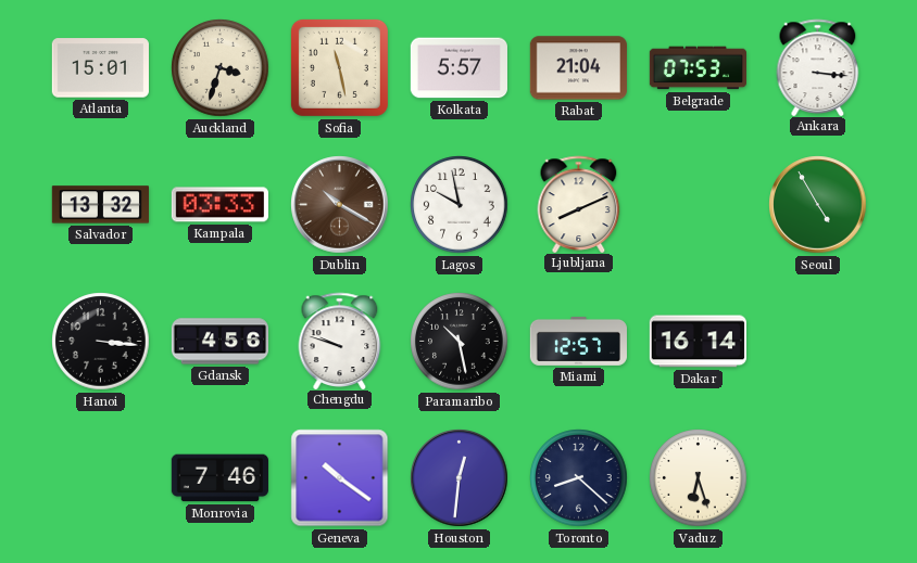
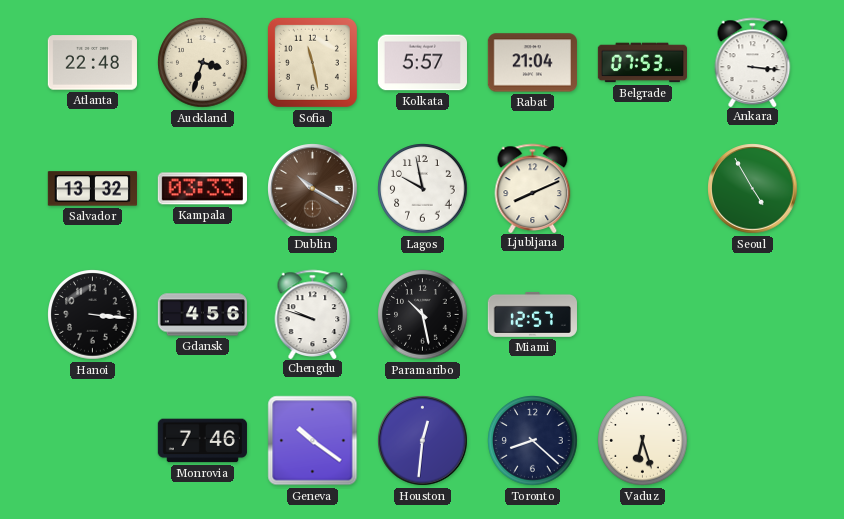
Atlanta: 15:01 -> 22:48
Dakar: 16:14 -> none
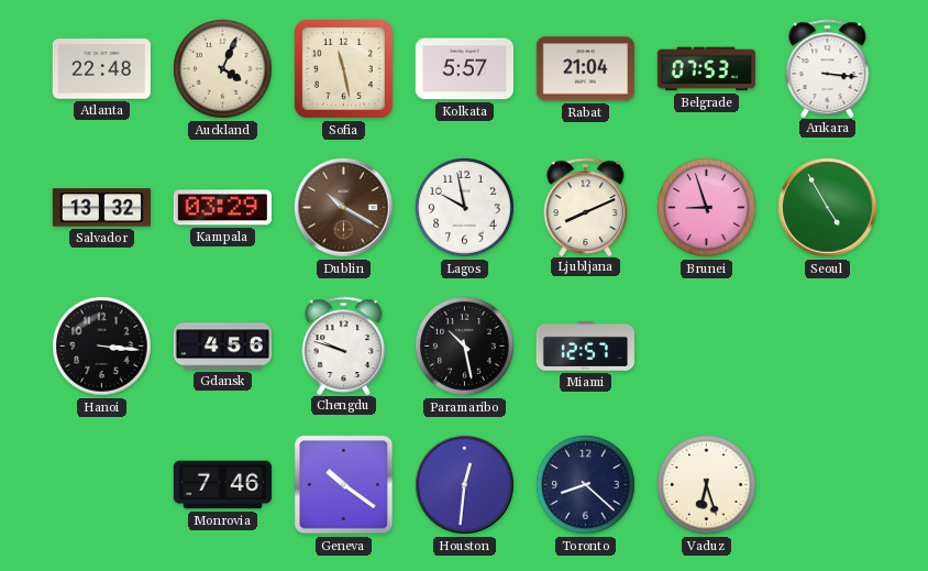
Auckland: 3:33 -> 4:04
Kampala: 03:33 -> 03:29
Brunei: none -> 8:57
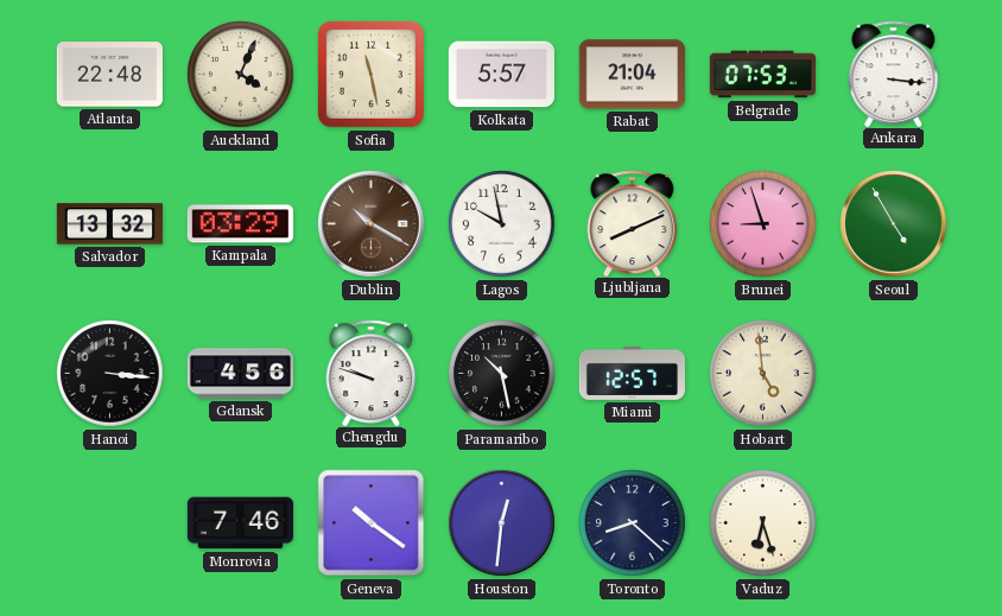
Hobart: none -> 4:59
